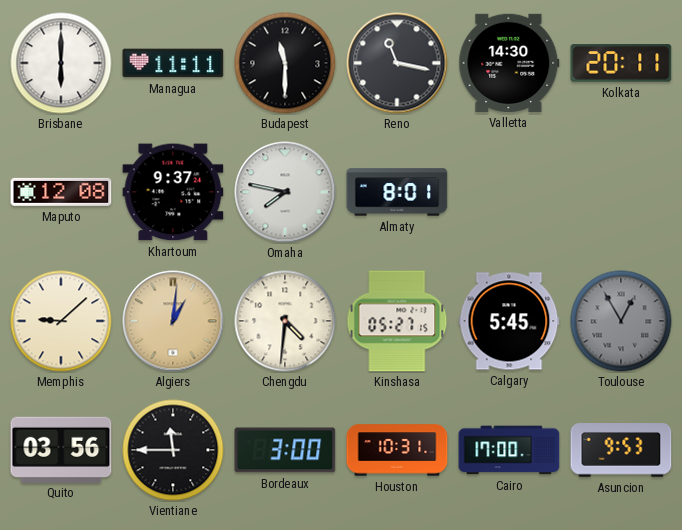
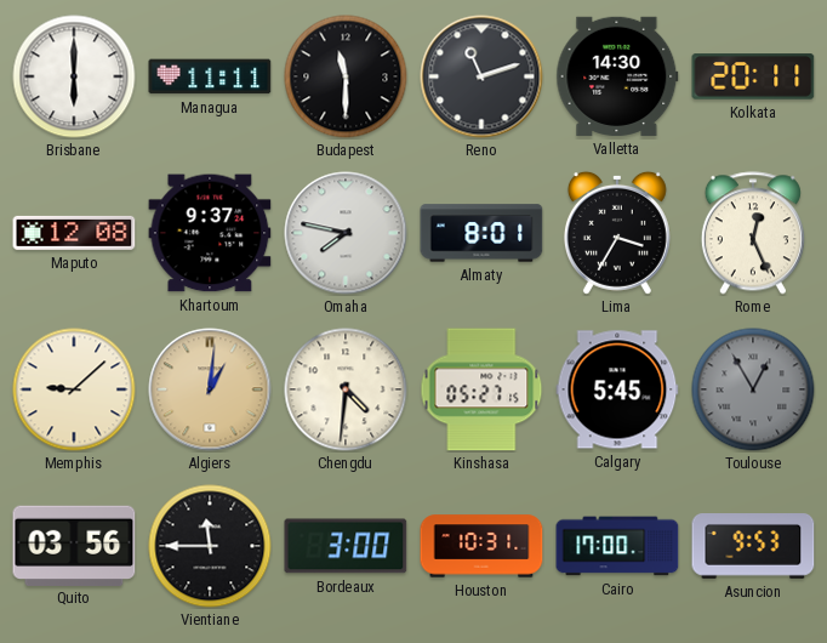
Reno: 11:17 -> 11:12
Lima: none -> 3:35
Rome: none -> 12:26
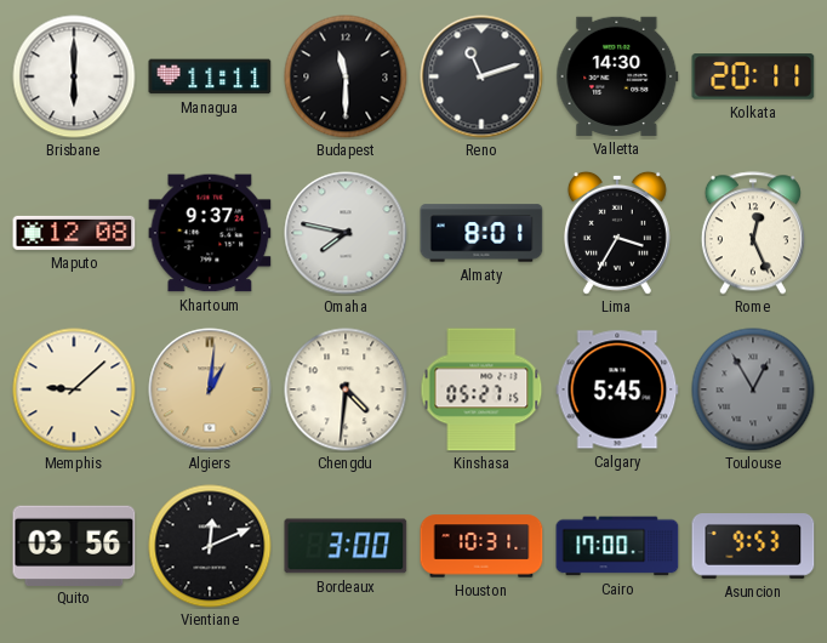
Vientiane: 11:45 -> 12:11
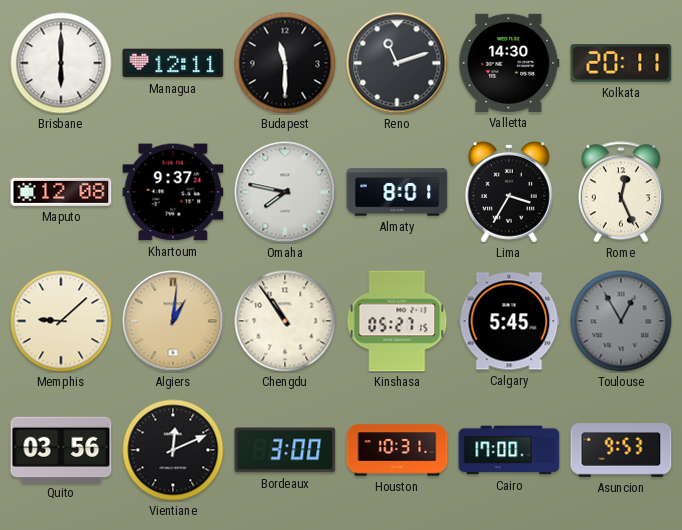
Managua: 11:11 -> 12:11
Chengdu: 4:31 -> 10:54
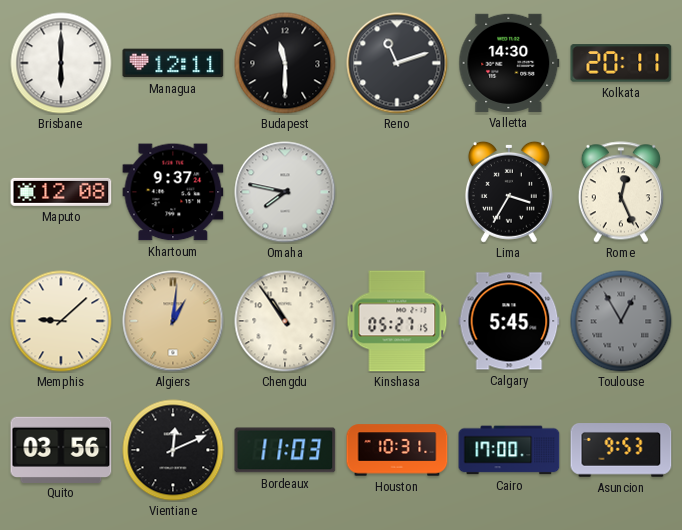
Almaty: 8:01 -> none
Bordeaux: 3:00 -> 11:03
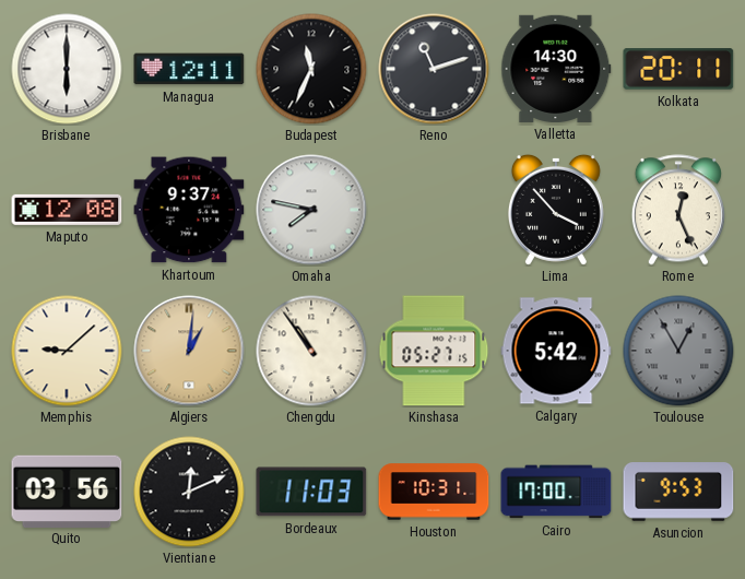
Budapest: 11:30 -> 11:34
Lima: 3:35 -> 3:53
Calgary: 5:45 -> 5:42
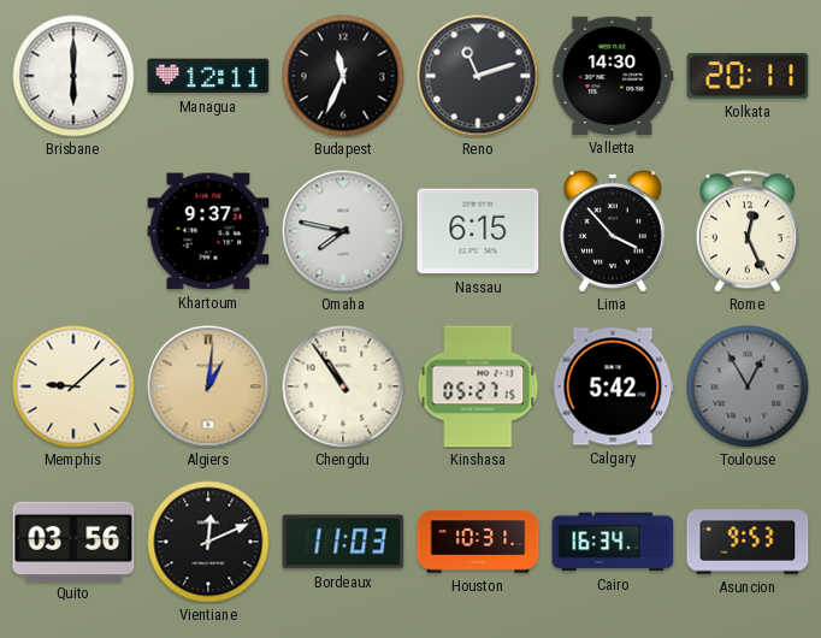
Maputo: 12:08 -> none
Nassau: none -> 6:15
Cairo: 17:00 -> 16:34
